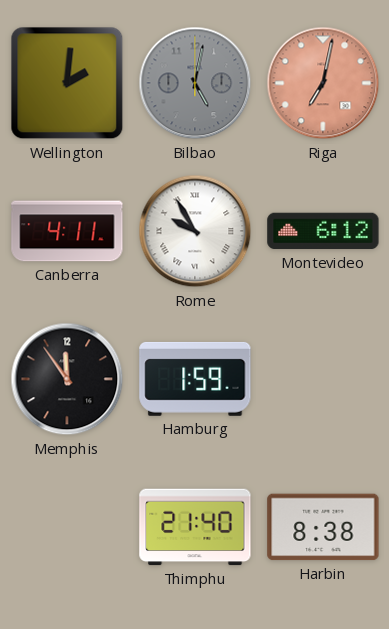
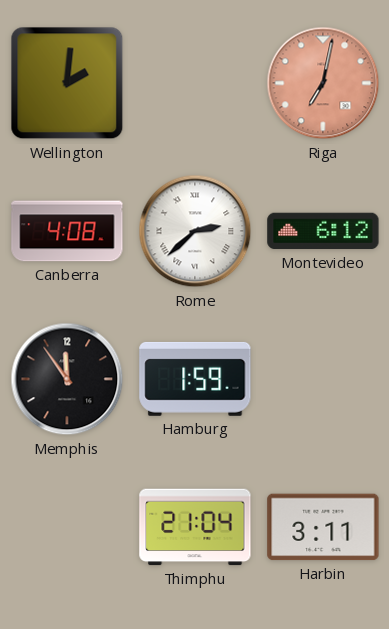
Bilbao: 5:02 -> none
Canberra: 4:11 -> 4:08
Rome: 9:55 -> 2:38
Thimphu: 21:40 -> 21:04
Harbin: 8:38 -> 3:11
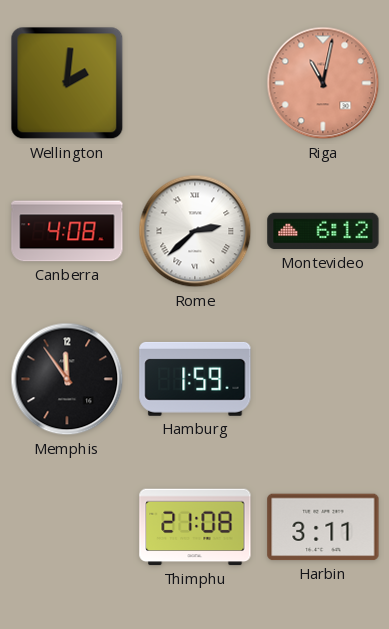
Riga: 7:02 -> 11:02
Thimphu: 21:04 -> 21:08
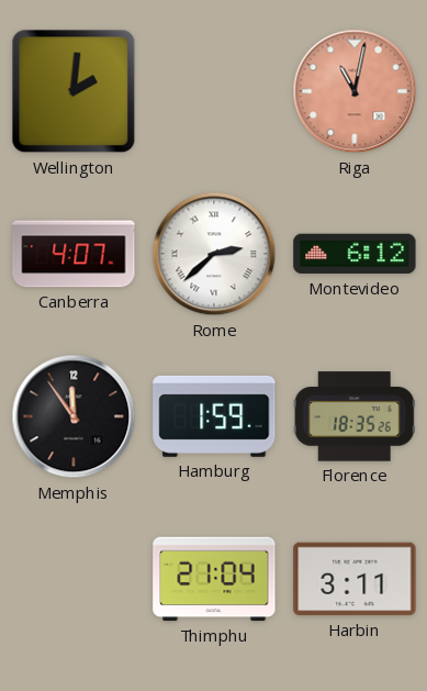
Canberra: 4:08 -> 4:07
Florence: none -> 18:35
Thimphu: 21:08 -> 21:04
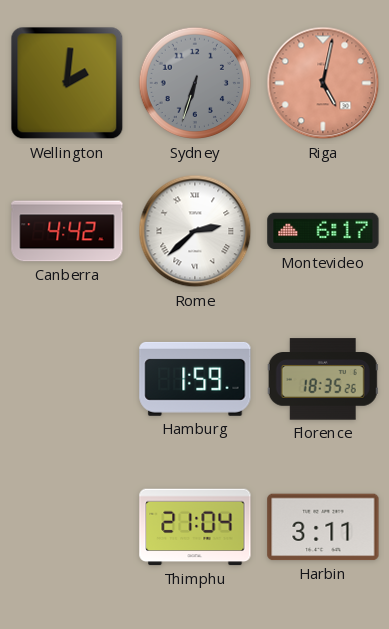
Sydney: none -> 6:33
Riga: 11:02 -> 5:02
Canberra: 4:07 -> 4:42
Montevideo: 6:12 -> 6:17
Memphis: 11:54 -> none
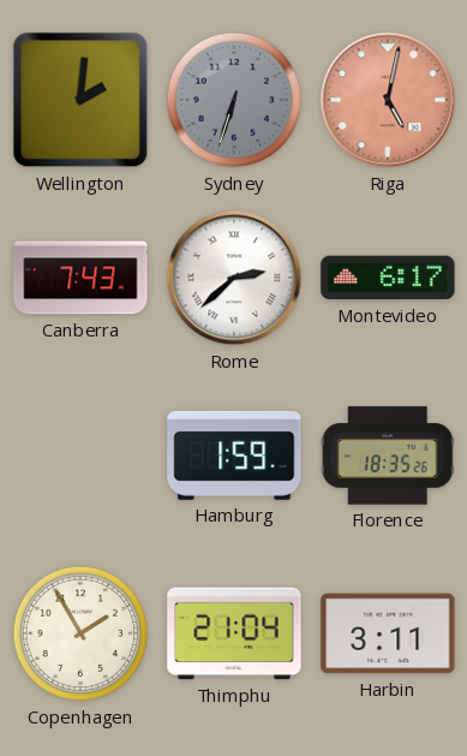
Canberra: 4:42 -> 7:43
Copenhagen: none -> 1:55
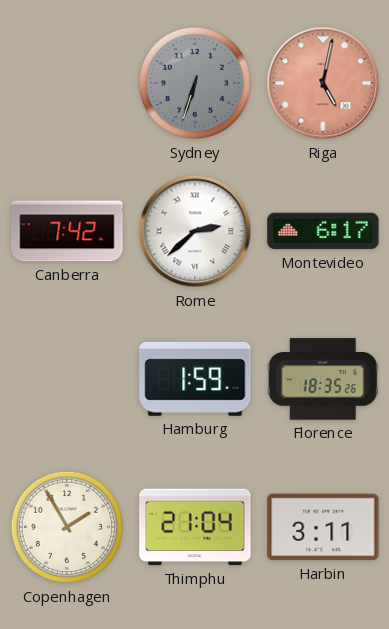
Wellington: 2:01 -> none
Canberra: 7:43 -> 7:42
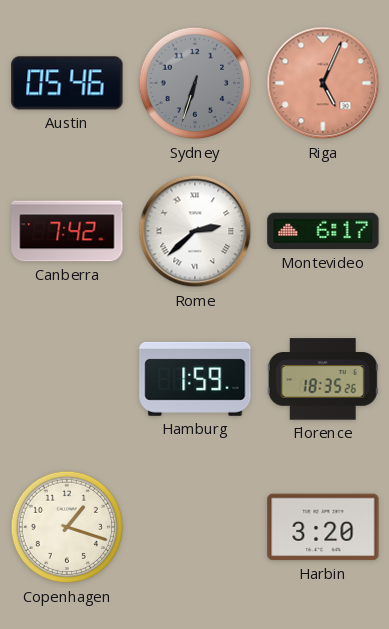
Austin: none -> 05:46
Riga: 5:02 -> 5:04
Copenhagen: 1:55 -> 1:18
Thimphu: 21:04 -> none
Harbin: 3:11 -> 3:20
